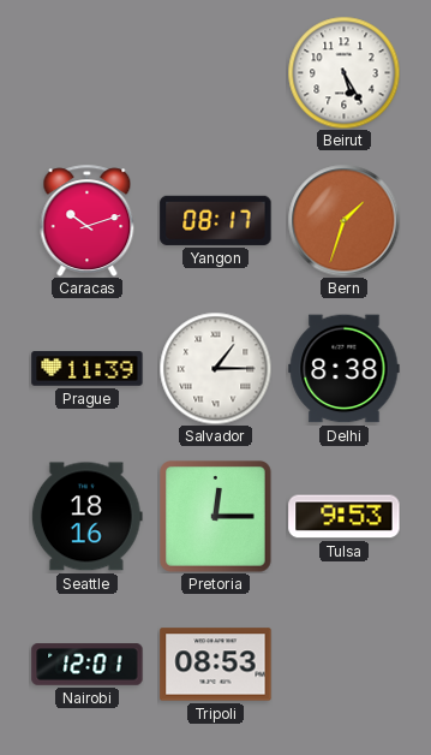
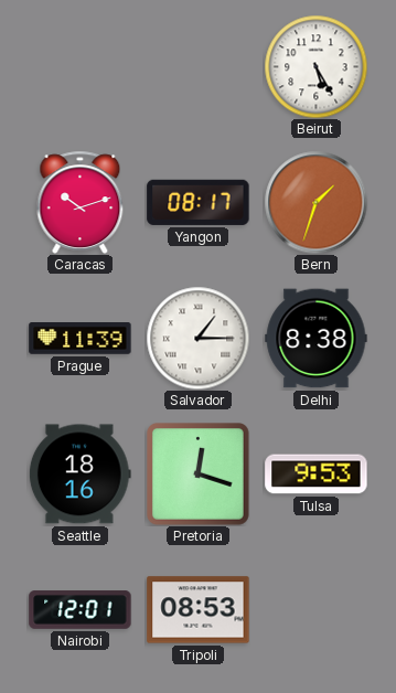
Pretoria: 12:15 -> 12:18
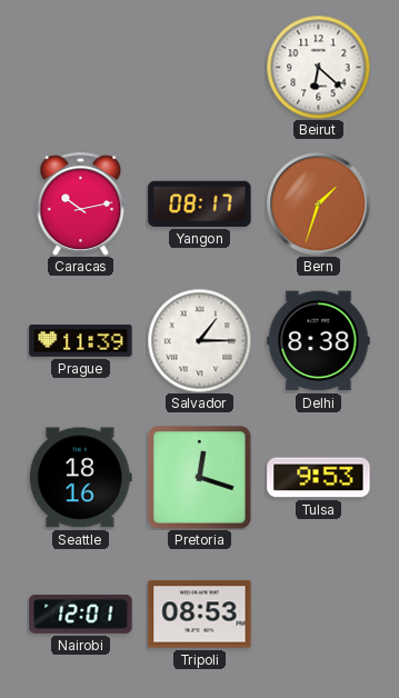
Beirut: 5:25 -> 6:22
Caracas: 10:12 -> 10:13
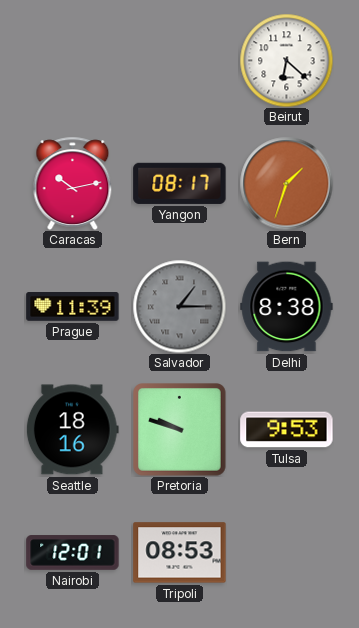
Salvador dial: white -> grey
Pretoria: 12:18 -> 9:48
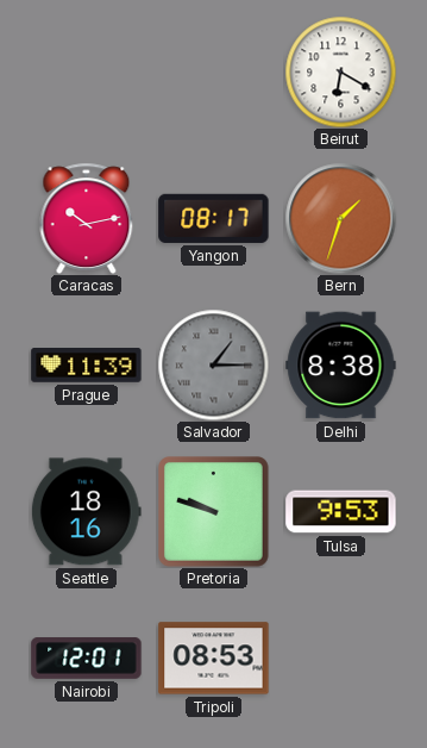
Beirut: 6:22 -> 6:20
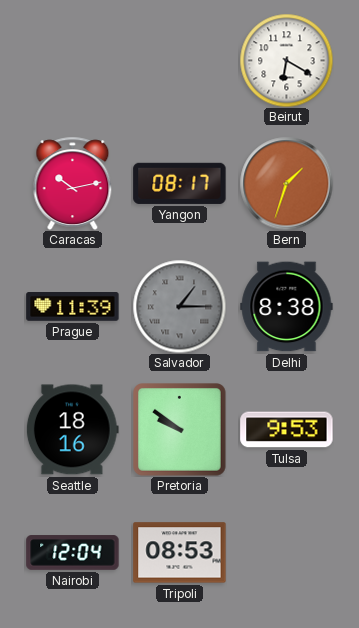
Pretoria: 9:48 -> 9:51
Nairobi: 12:01 -> 12:04
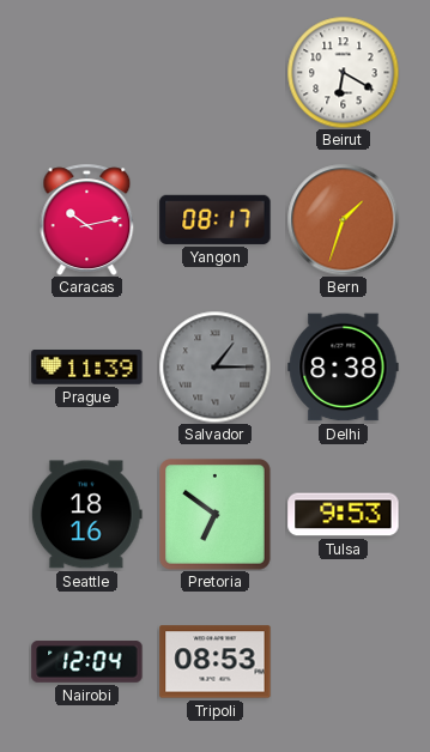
Pretoria: 9:51 -> 6:51
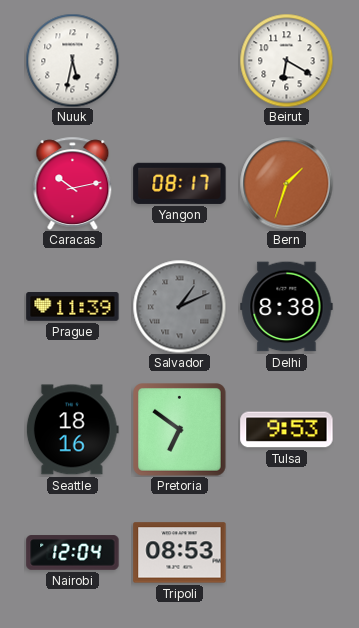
Nuuk: none -> 5:32
Salvador: 1:15 -> 1:11
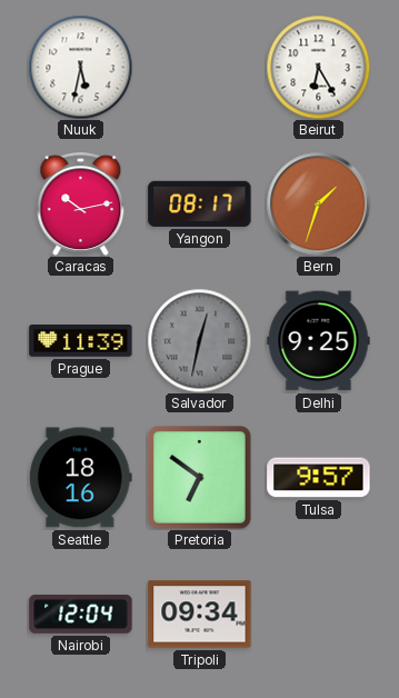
Beirut: 6:20 -> 6:25
Salvador: 1:11 -> 12:32
Delhi: 8:38 -> 9:25
Tulsa: 9:53 -> 9:57
Tripoli: 08:53 -> 09:34
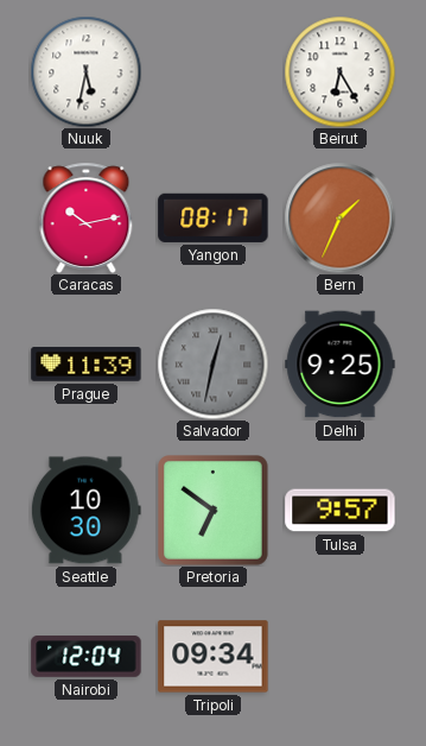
Bern: 1:33 -> 1:34
Seattle: 18:16 -> 10:30
